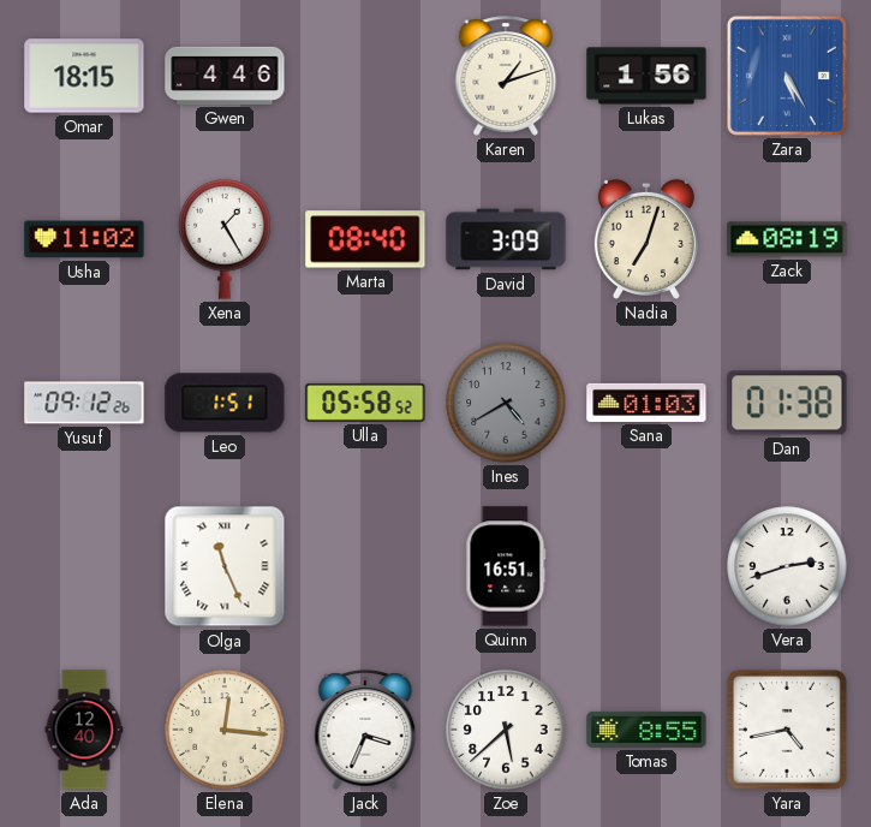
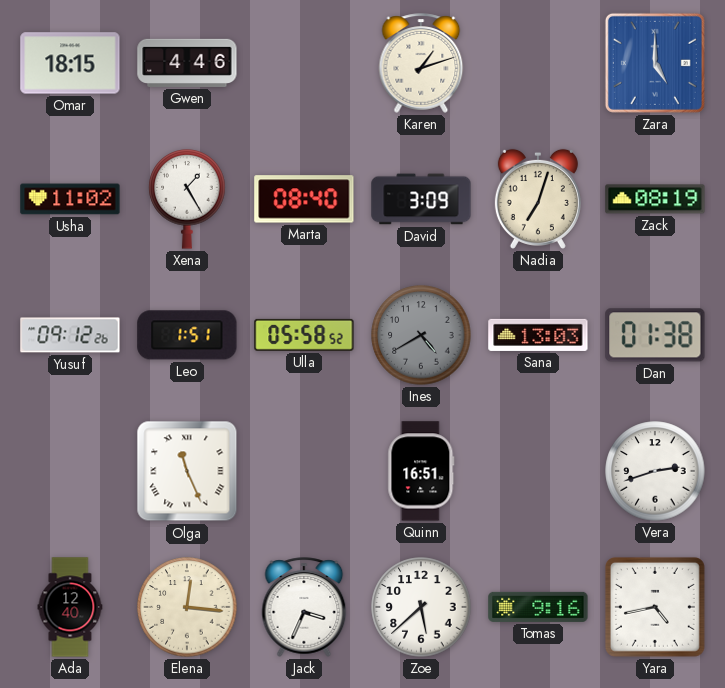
Lukas: 1:56 -> none
Zara: 5:25 -> 5:00
Sana: 01:03 -> 13:03
Tomas: 8:55 -> 9:16
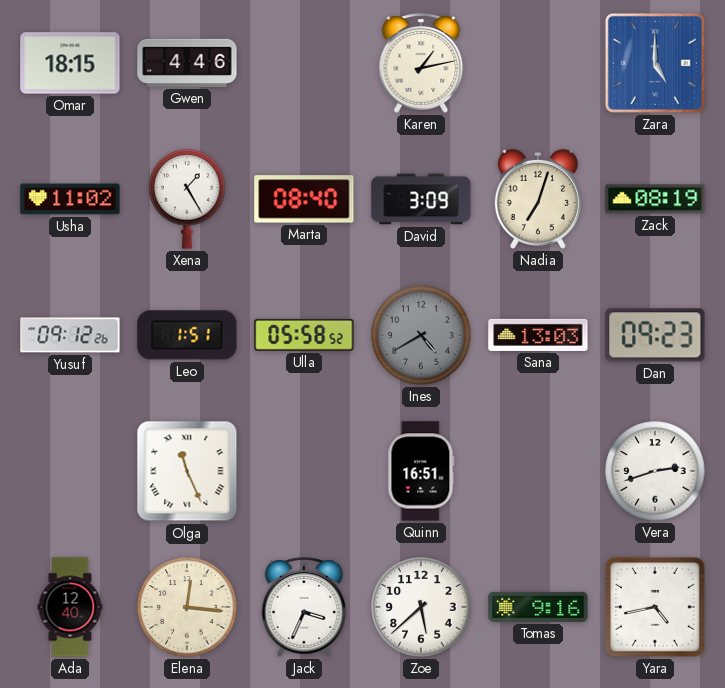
Karen: 1:12 -> 1:13
Dan: 01:38 -> 09:23
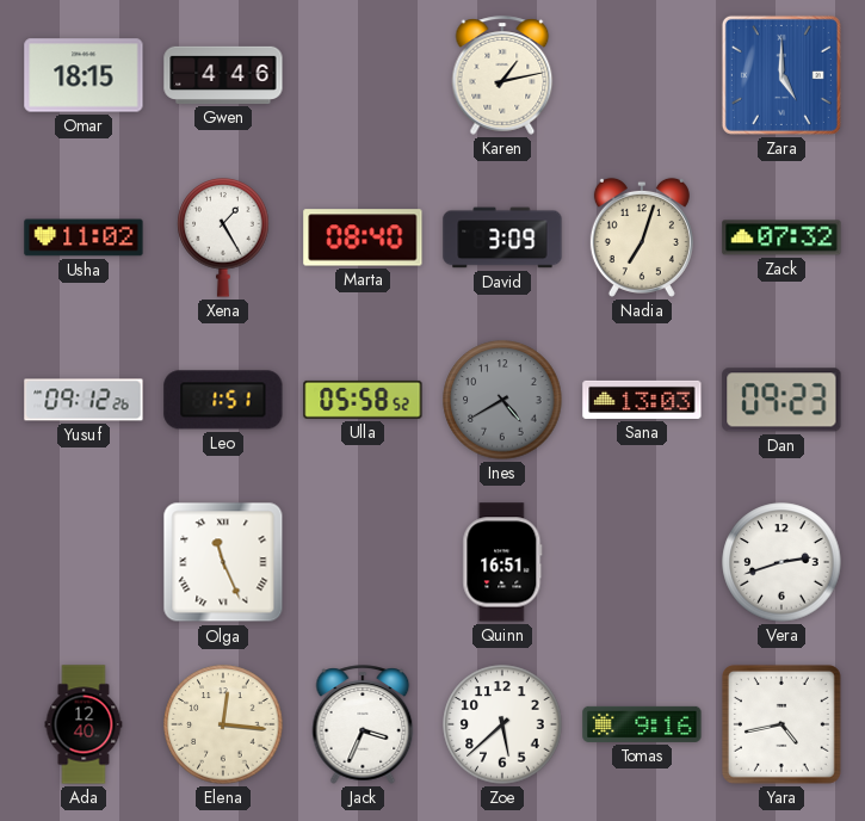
Zack: 08:19 -> 07:32
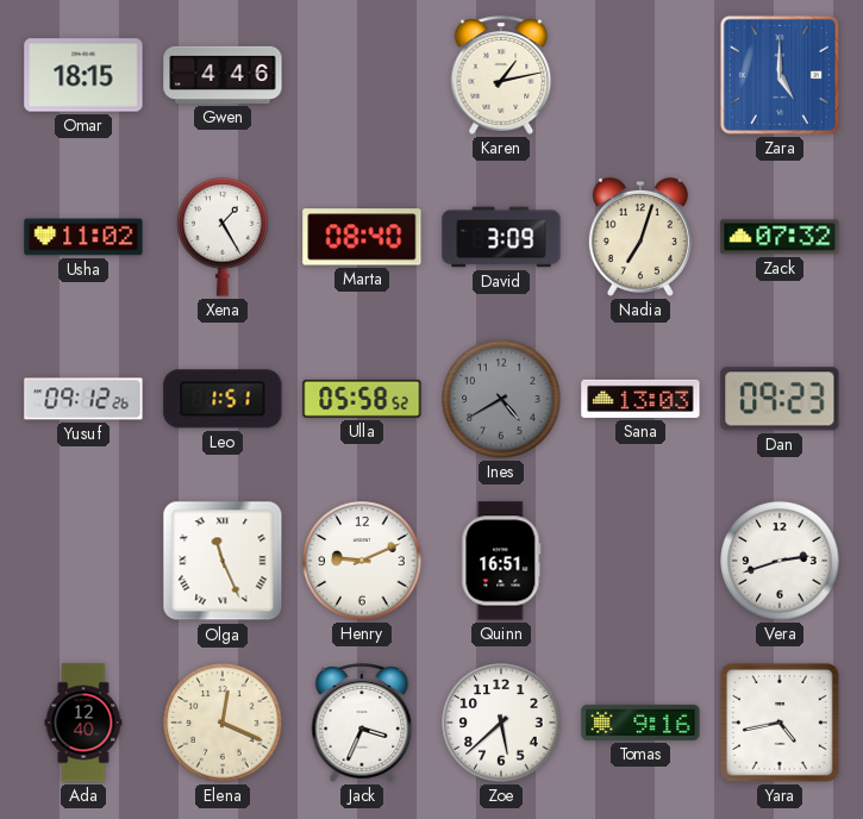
Henry: none -> 9:11
Elena: 12:16 -> 12:19
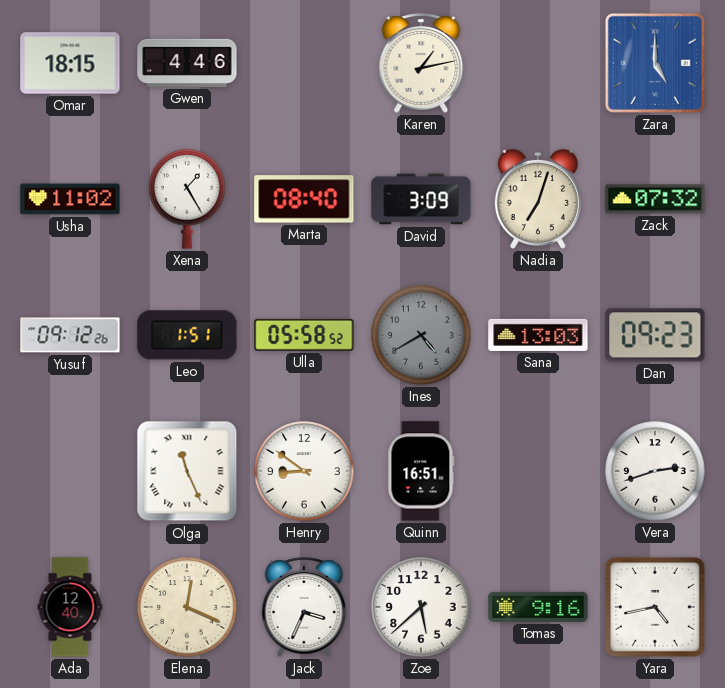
Henry: 9:11 -> 8:51
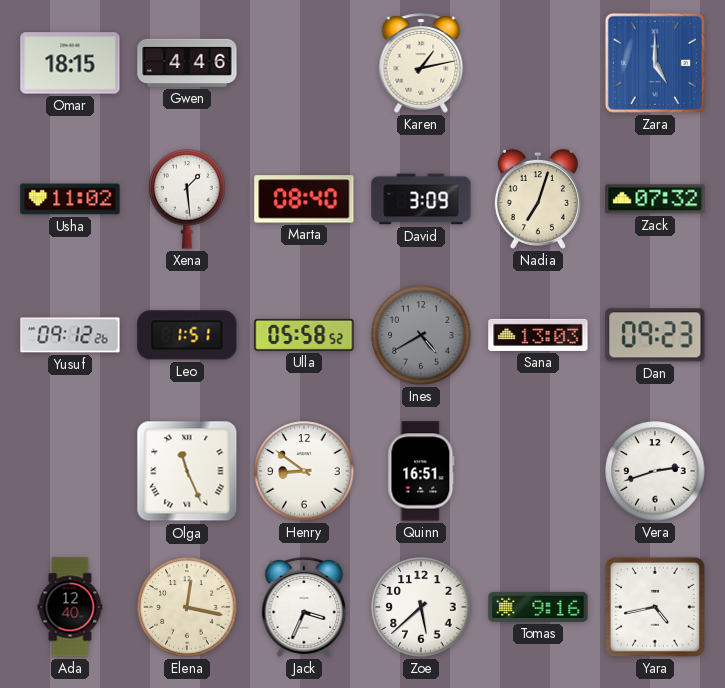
Xena: 1:25 -> 1:29
Elena: 12:19 -> 12:17
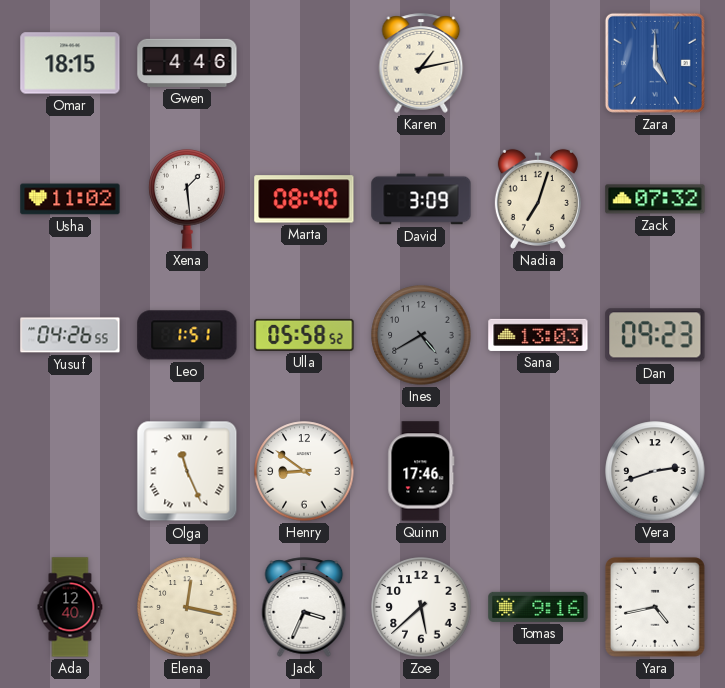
Yusuf: 09:12 -> 04:26
Quinn: 16:51 -> 17:46
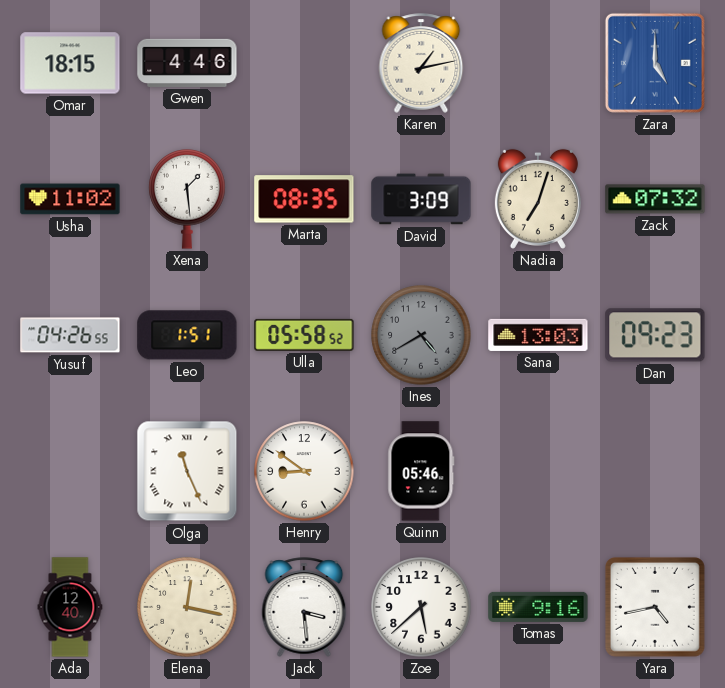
Marta: 08:40 -> 08:35
Quinn: 17:46 -> 05:46
Vera: 2:42 -> none
Jack: 3:34 -> 3:29
